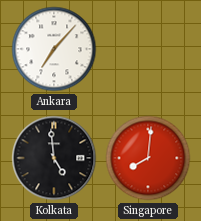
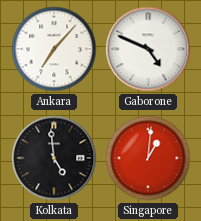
Gaborone: none -> 4:49
Singapore: 8:01 -> 1:01
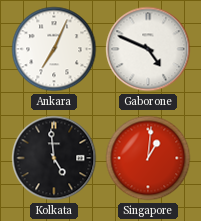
Ankara: 7:07 -> 7:04
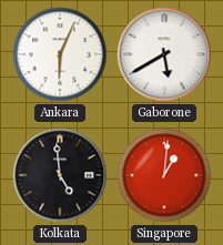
Ankara: 7:04 -> 6:04
Gaborone: 4:49 -> 5:40
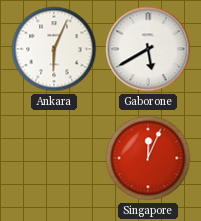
Kolkata: 4:59 -> none
Singapore: 1:01 -> 12:04
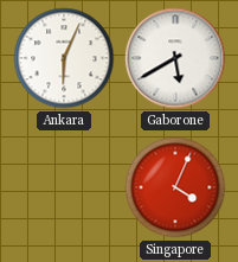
Singapore: 12:04 -> 4:04
